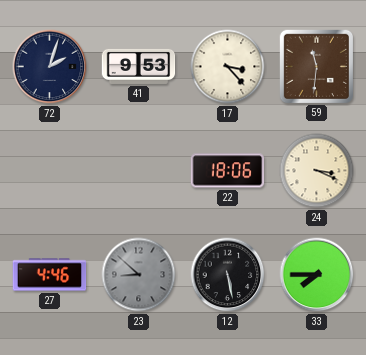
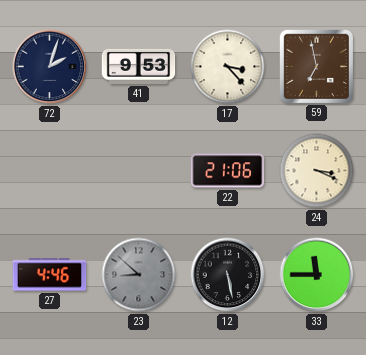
59: 11:31 -> 6:58
22: 18:06 -> 21:06
33: 7:45 -> 11:45
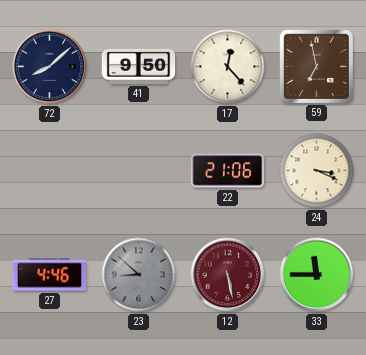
72: 2:03 -> 8:08
41: 9:53 -> 9:50
17: 3:23 -> 12:23
12 dial: black -> burgundy
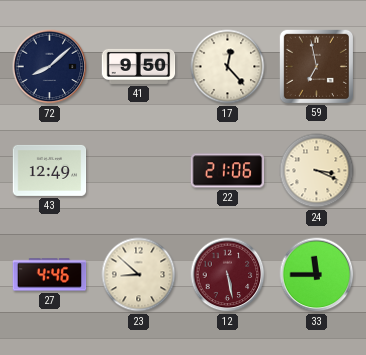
43: none -> 12:49
23 dial: grey -> cream
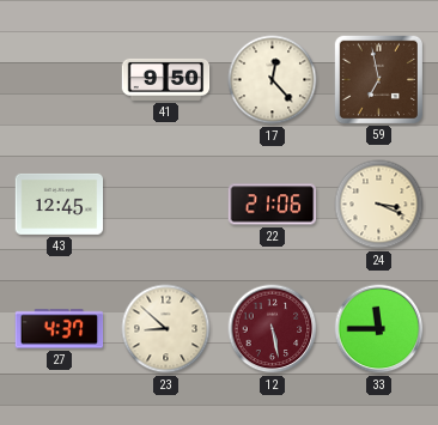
72: 8:08 -> none
43: 12:49 -> 12:45
27: 4:46 -> 4:37
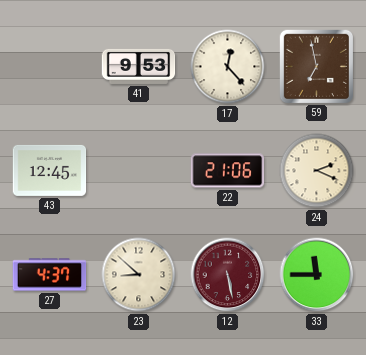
41: 9:50 -> 9:53
24: 3:19 -> 2:19
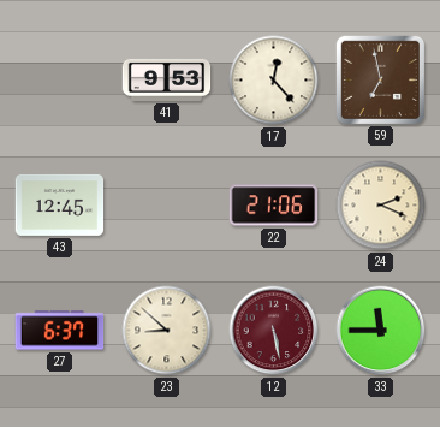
27: 4:37 -> 6:37
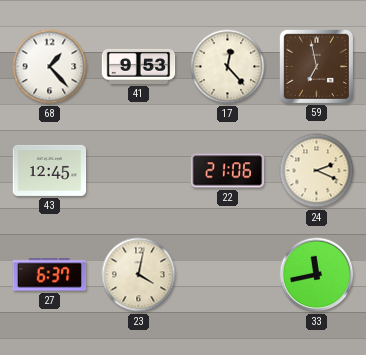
68: none -> 1:23
23: 8:52 -> 4:02
12: 5:28 -> none
33: 11:45 -> 11:43
